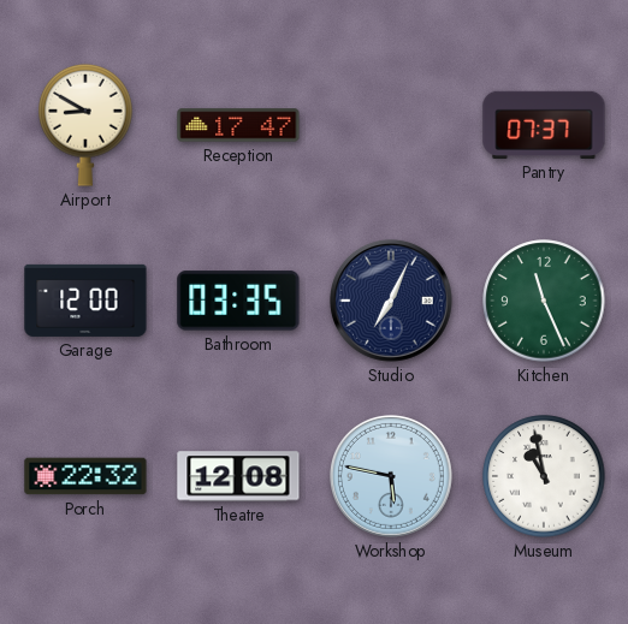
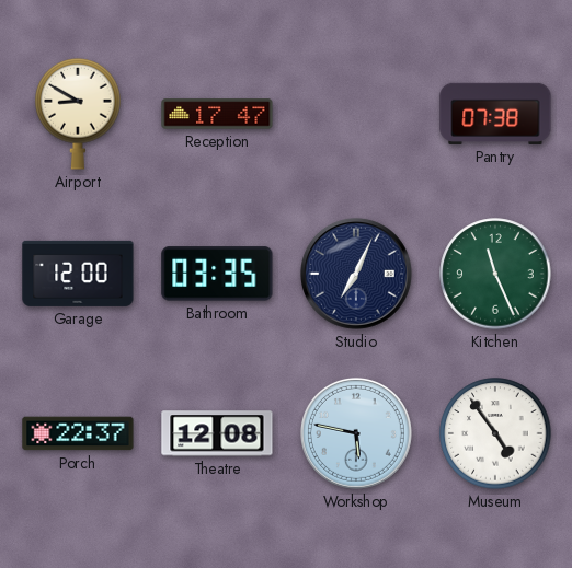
Pantry: 07:37 -> 07:38
Porch: 22:32 -> 22:37
Museum: 10:58 -> 4:54
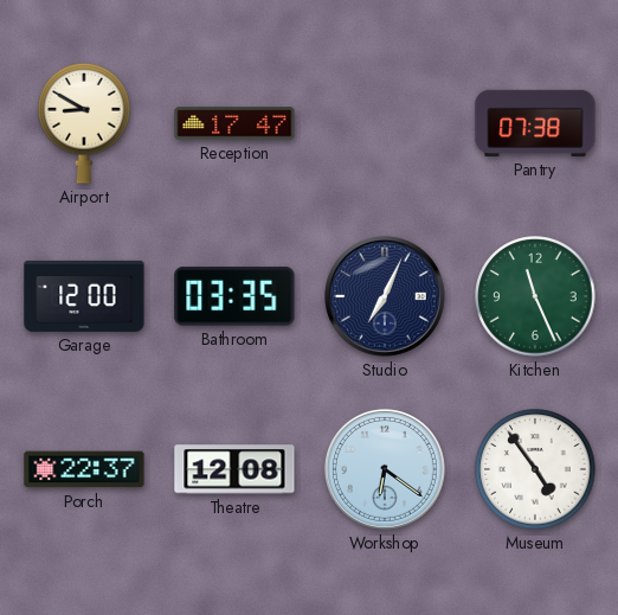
Workshop: 5:47 -> 6:21
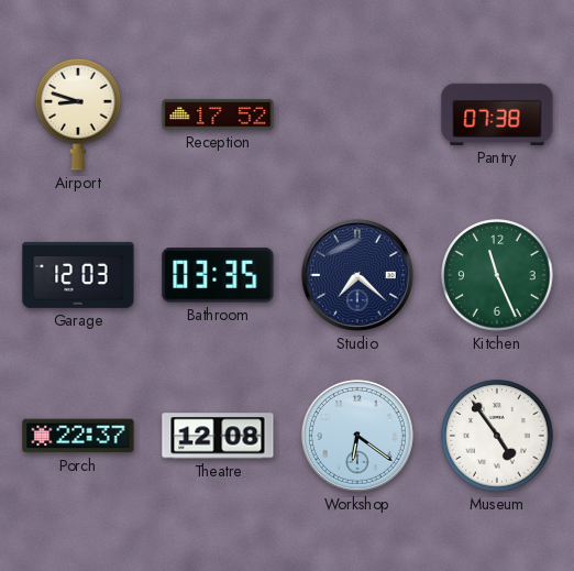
Airport: 8:50 -> 8:48
Reception: 17:47 -> 17:52
Garage: 12:00 -> 12:03
Studio: 7:04 -> 7:22
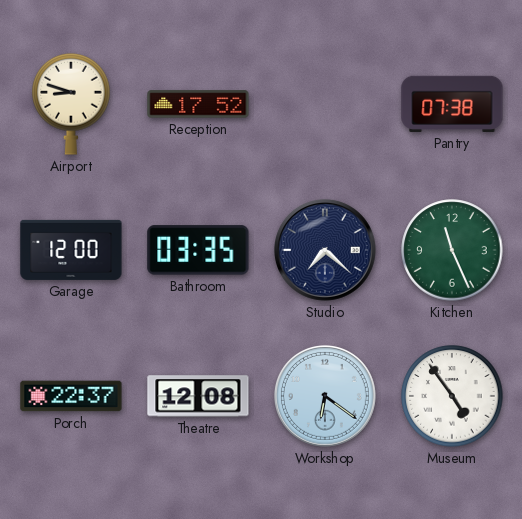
Garage: 12:03 -> 12:00
